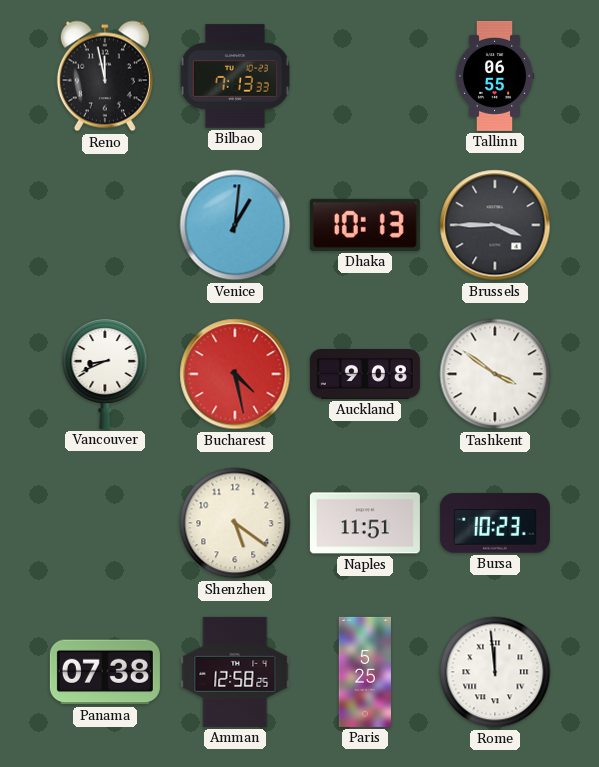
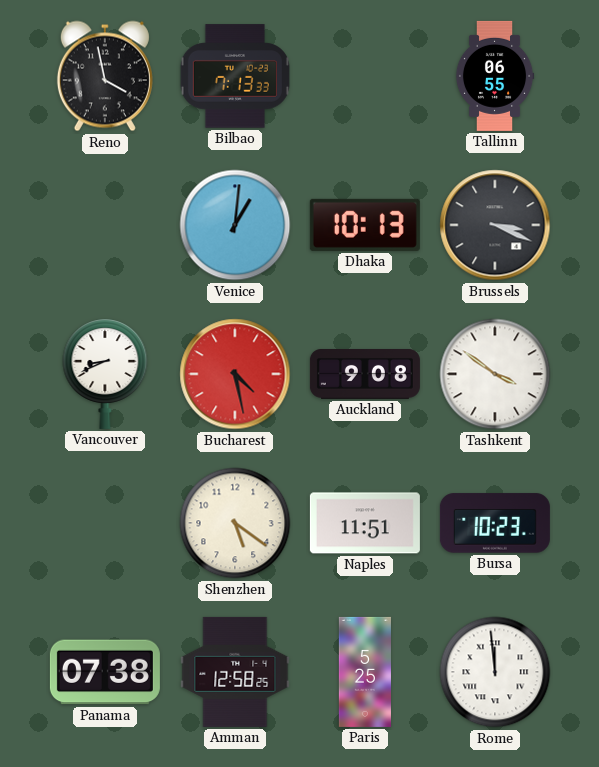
Reno: 11:58 -> 3:58
Brussels: 3:45 -> 3:19
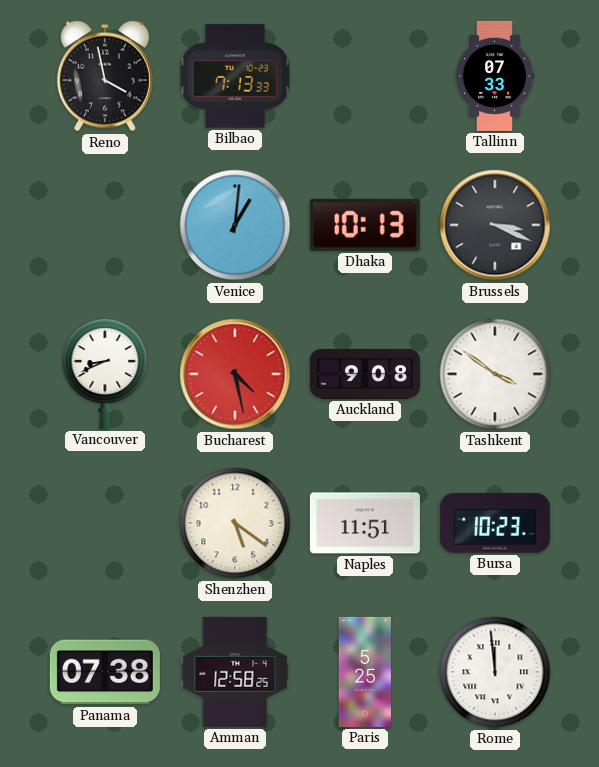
Tallinn: 06:55 -> 07:33
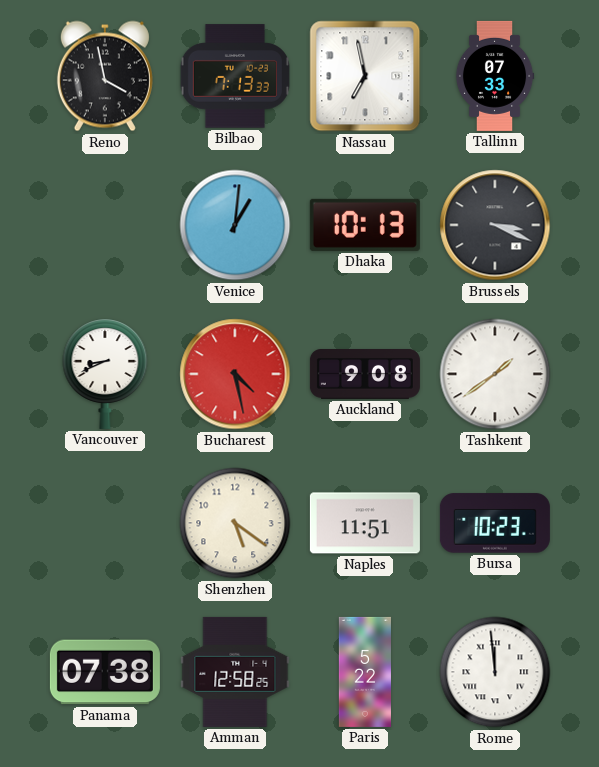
Nassau: none -> 6:58
Tashkent: 3:51 -> 1:39
Paris: 5:25 -> 5:22
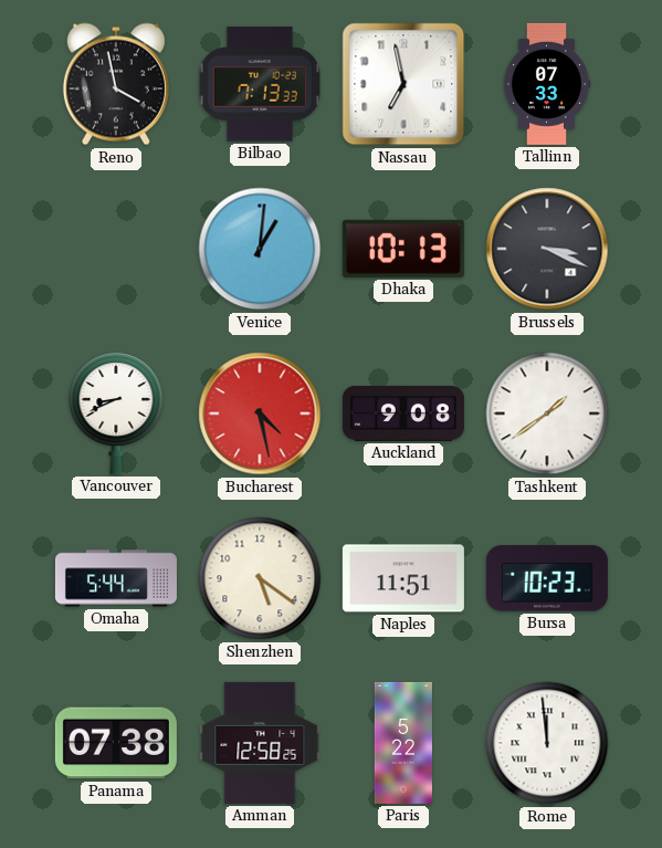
Omaha: none -> 5:44
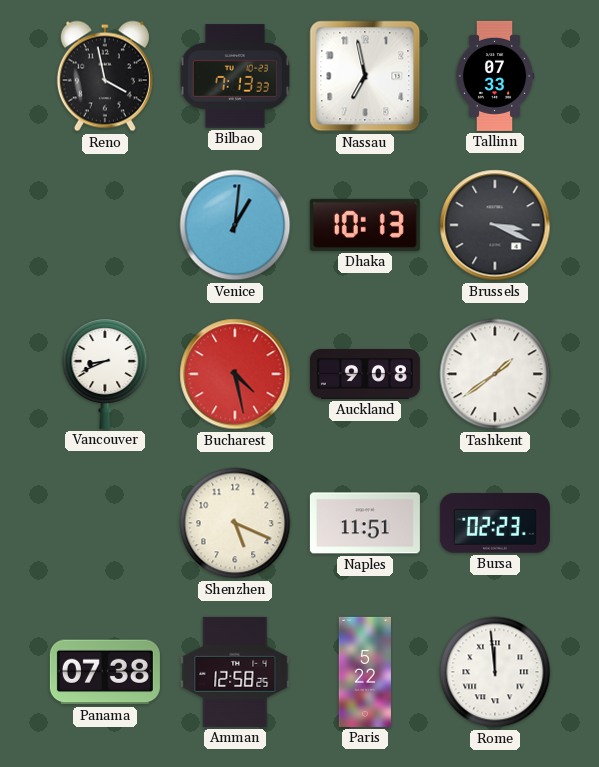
Omaha: 5:44 -> none
Shenzhen: 5:21 -> 5:19
Bursa: 10:23 -> 02:23
